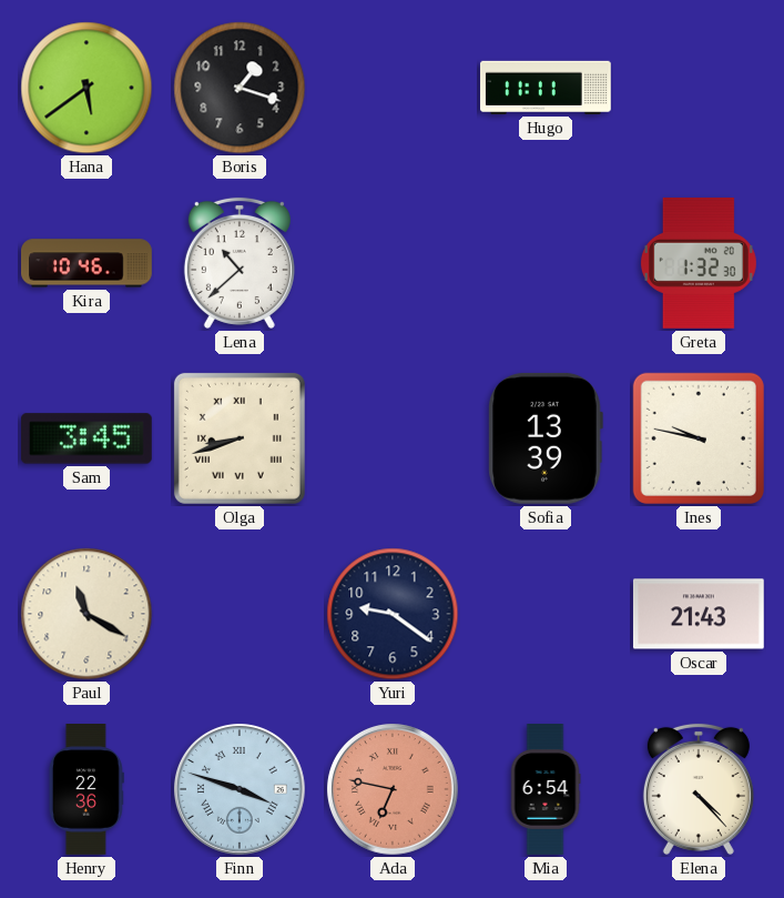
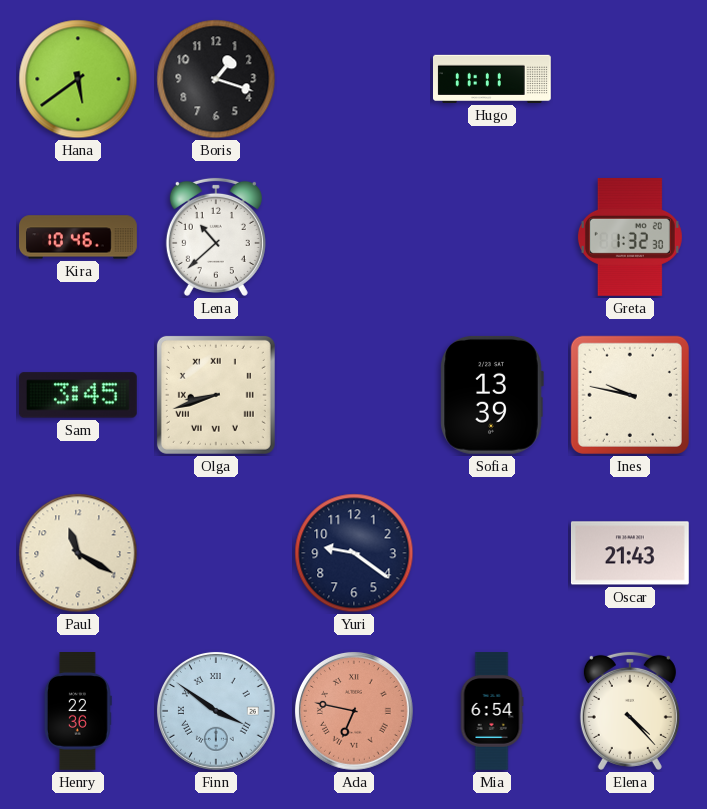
Finn: 3:48 -> 3:51
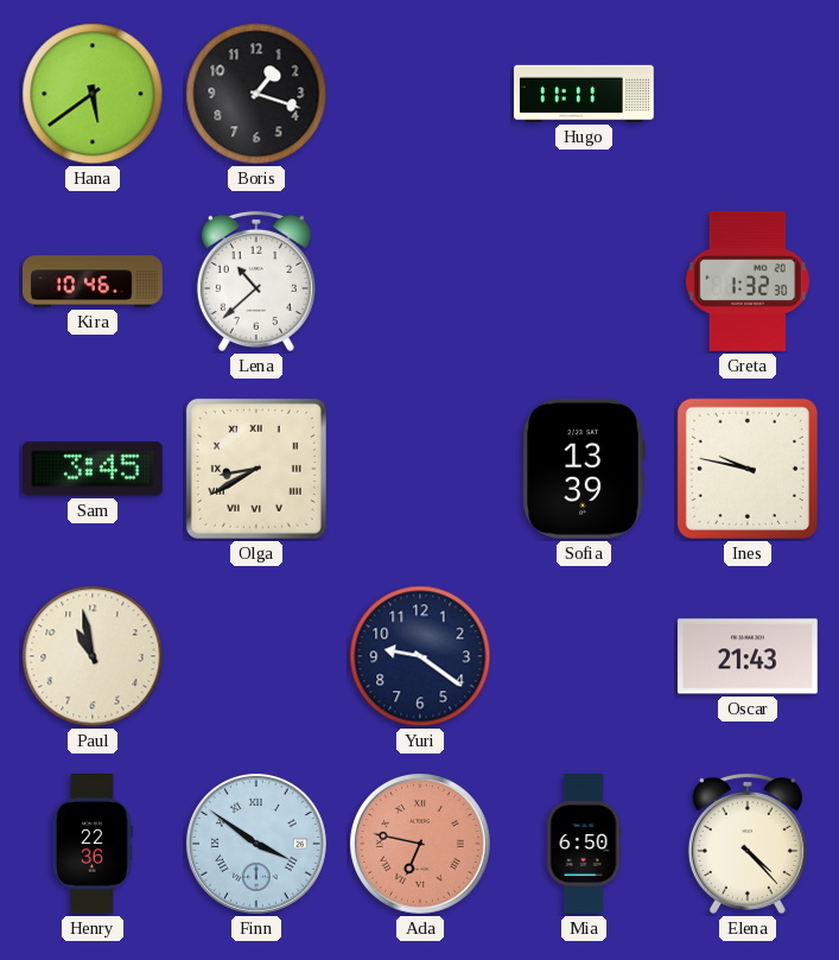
Olga: 8:42 -> 8:40
Paul: 11:20 -> 10:58
Mia: 6:54 -> 6:50
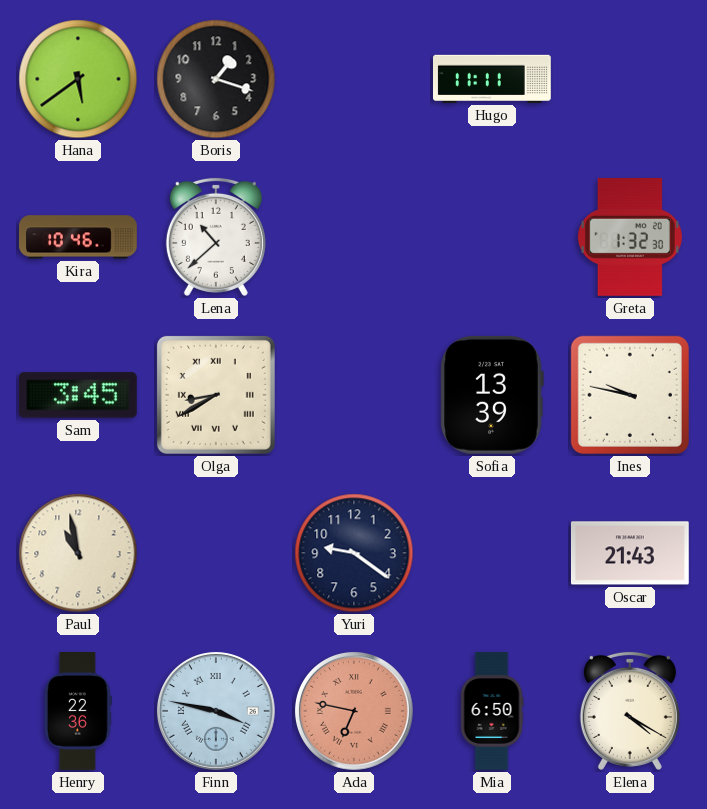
Finn: 3:51 -> 3:47
Elena: 4:23 -> 4:20
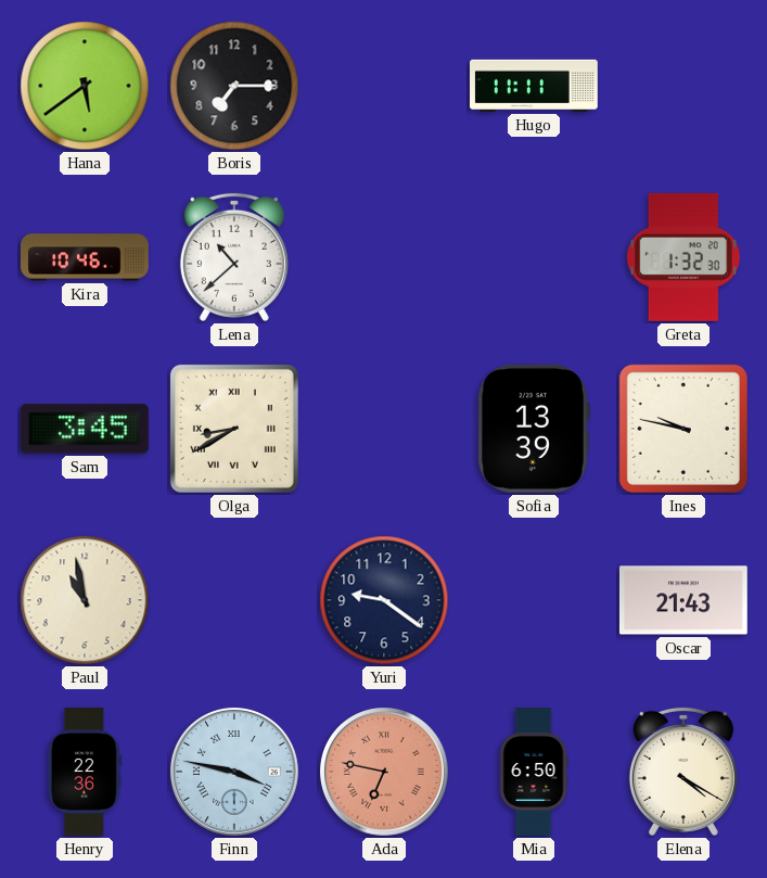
Boris: 1:18 -> 7:15
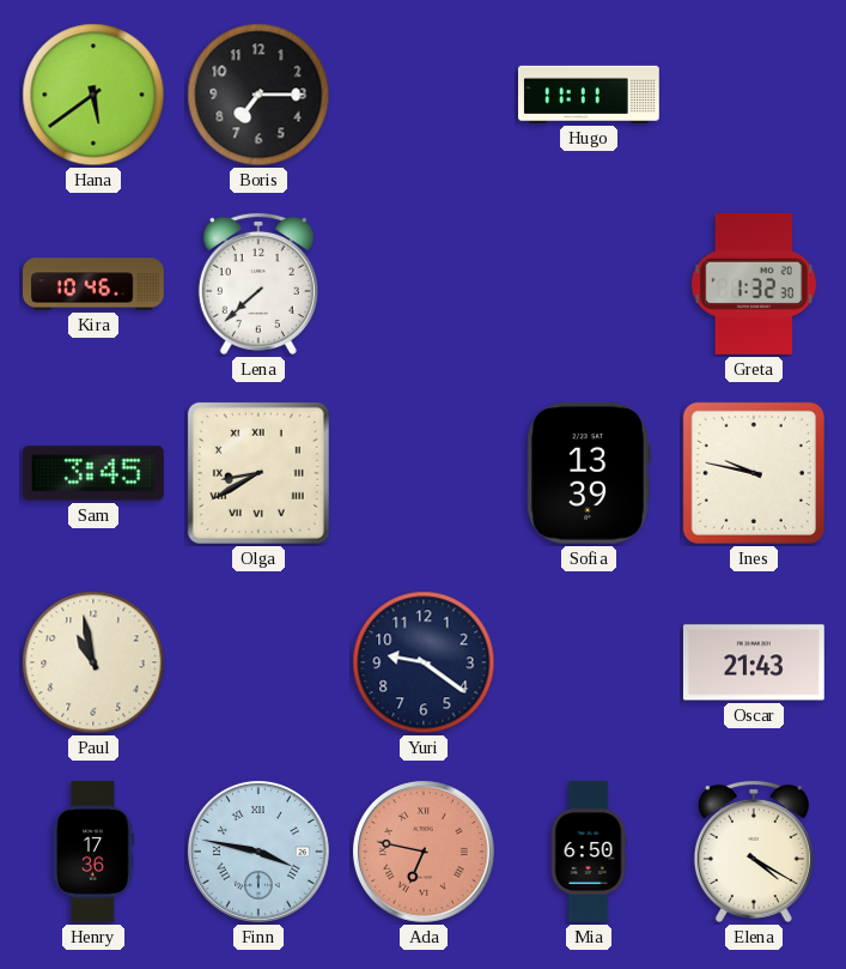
Lena: 10:38 -> 7:38
Henry: 22:36 -> 17:36
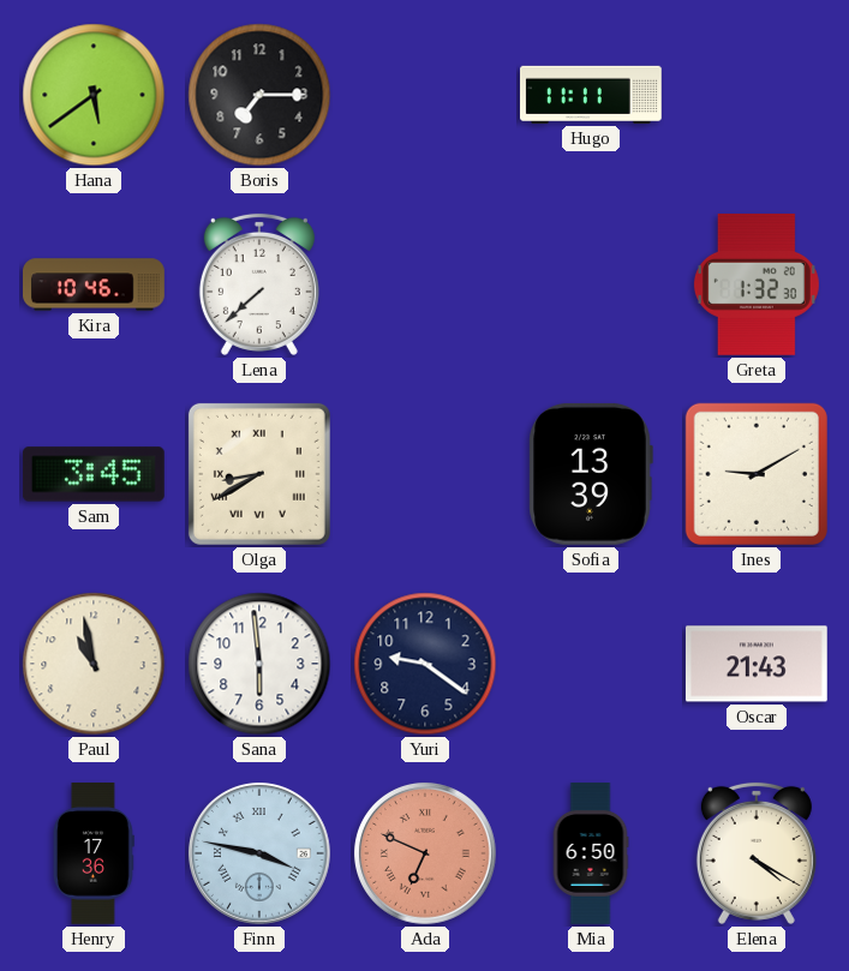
Ines: 9:47 -> 9:10
Sana: none -> 5:59
Ada: 6:47 -> 6:49
